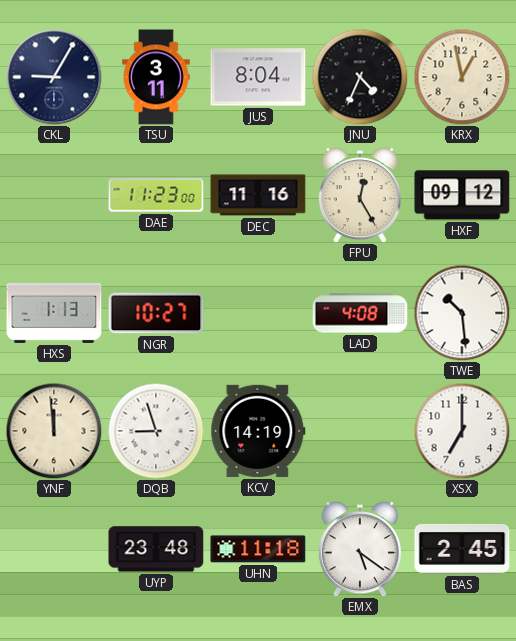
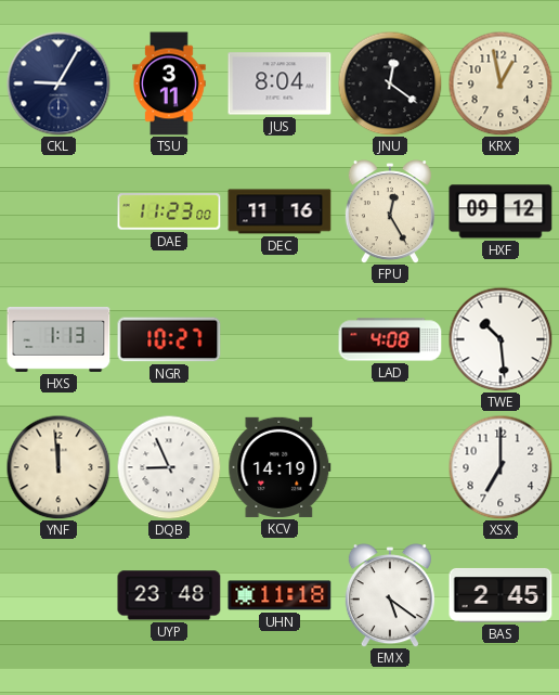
JNU: 4:34 -> 12:21
DQB: 8:57 -> 8:56
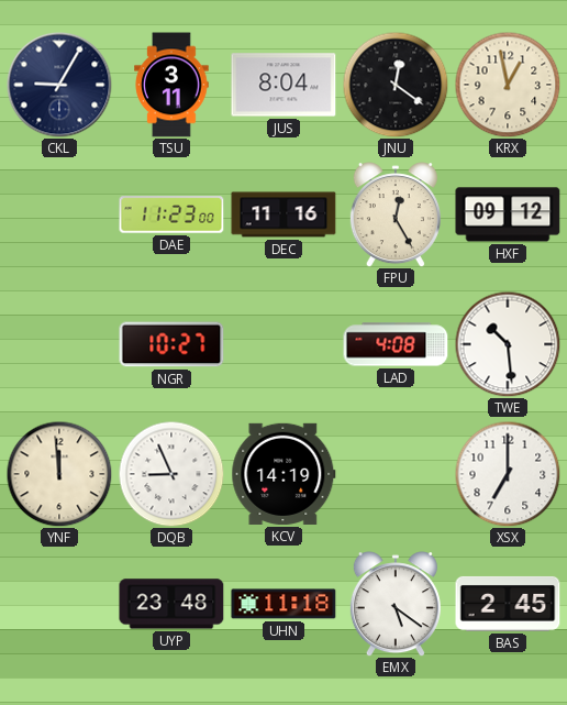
HXS: 1:13 -> none
